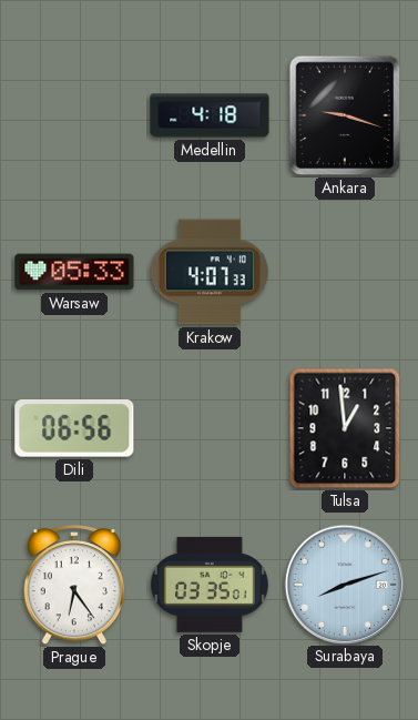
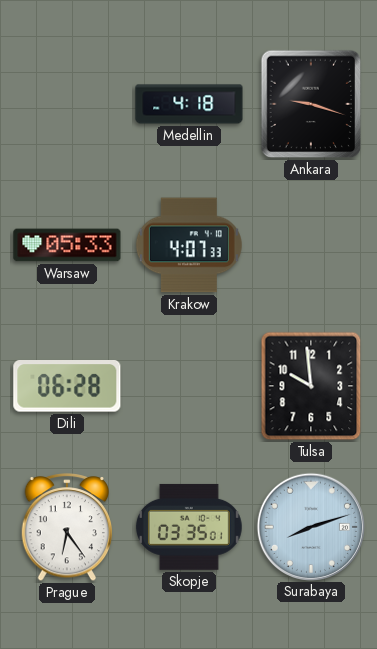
Dili: 06:56 -> 06:28
Tulsa: 12:59 -> 9:59
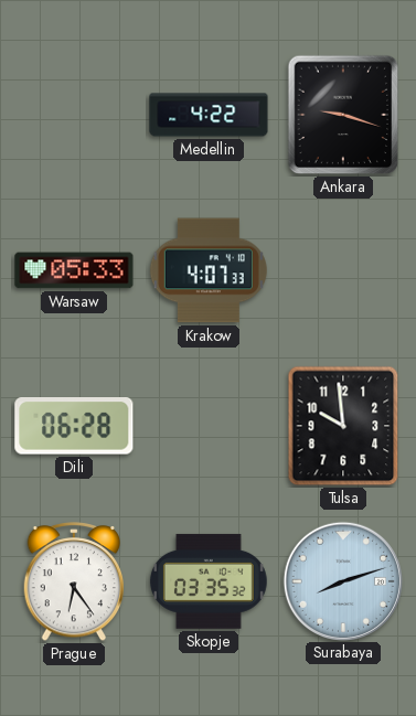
Medellin: 4:18 -> 4:22
Skopje: 03:35:01 -> 03:35:32
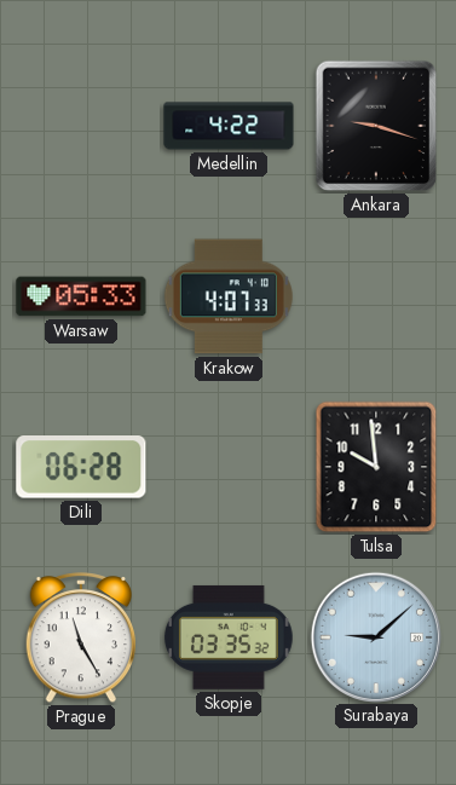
Prague: 6:24 -> 11:25
Surabaya: 8:12 -> 9:08
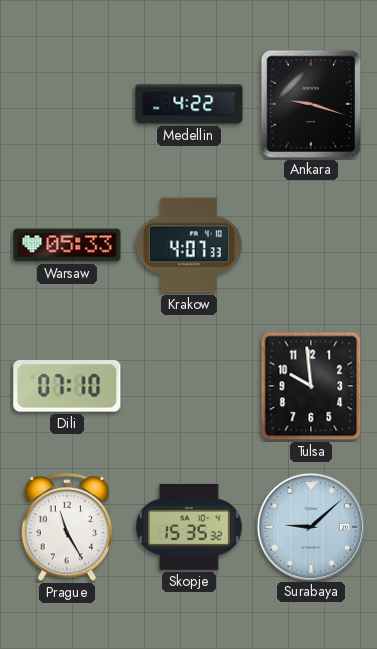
Dili: 06:28 -> 07:10
Skopje: 03:35 -> 15:35
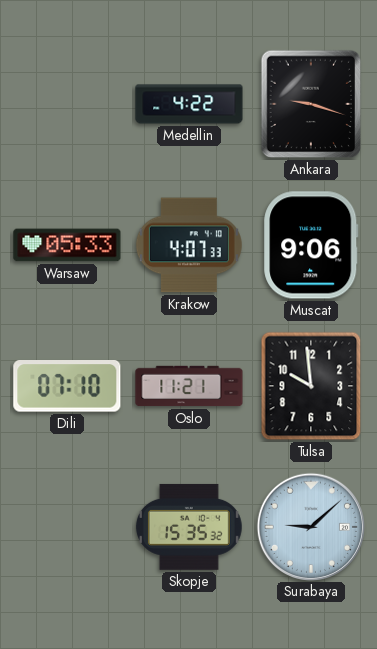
Muscat: none -> 9:06
Oslo: none -> 11:21
Prague: 11:25 -> none
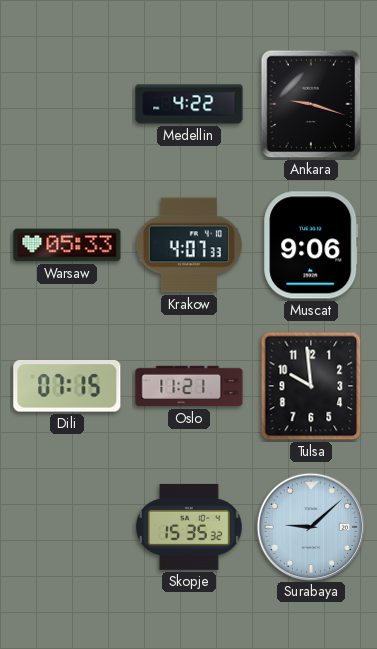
Dili: 07:10 -> 07:15
